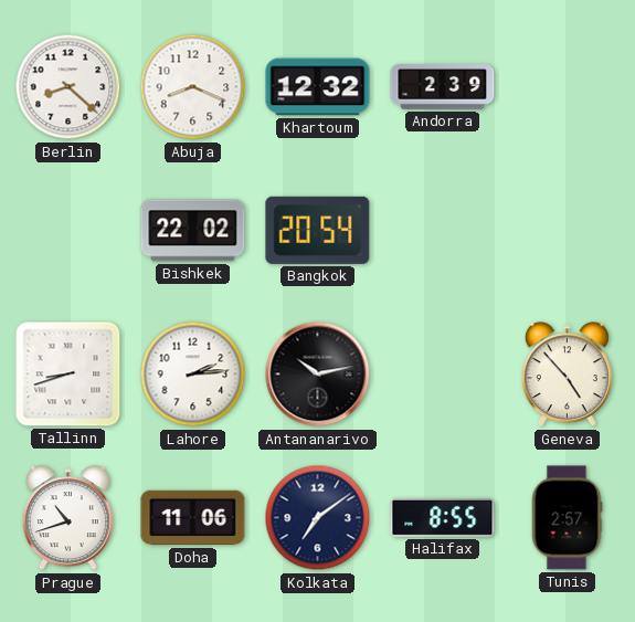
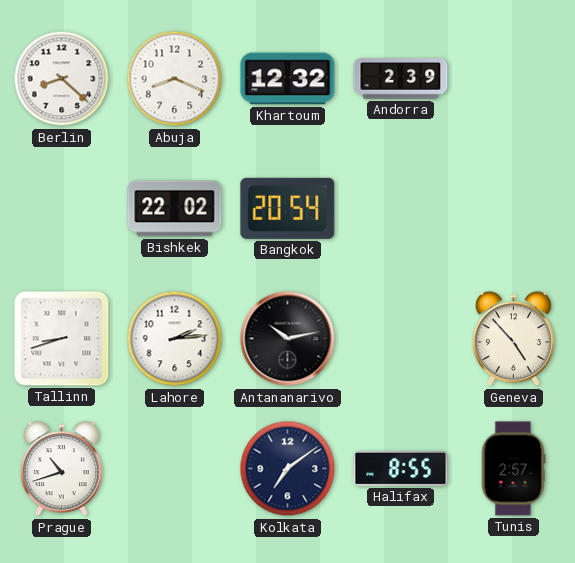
Doha: 11:06 -> none
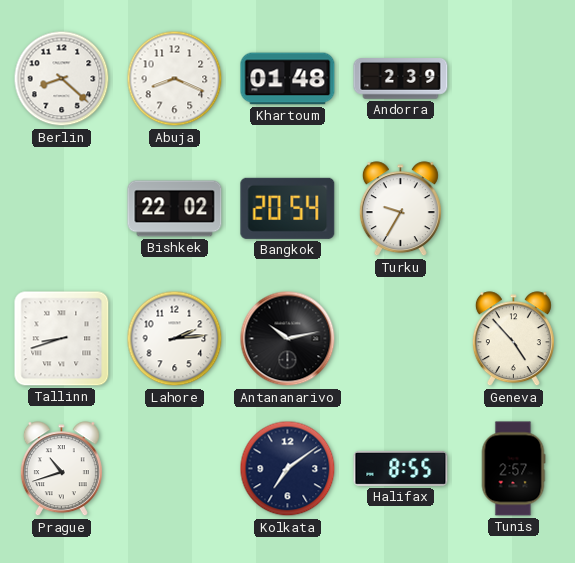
Khartoum: 12:32 -> 01:48
Turku: none -> 9:35
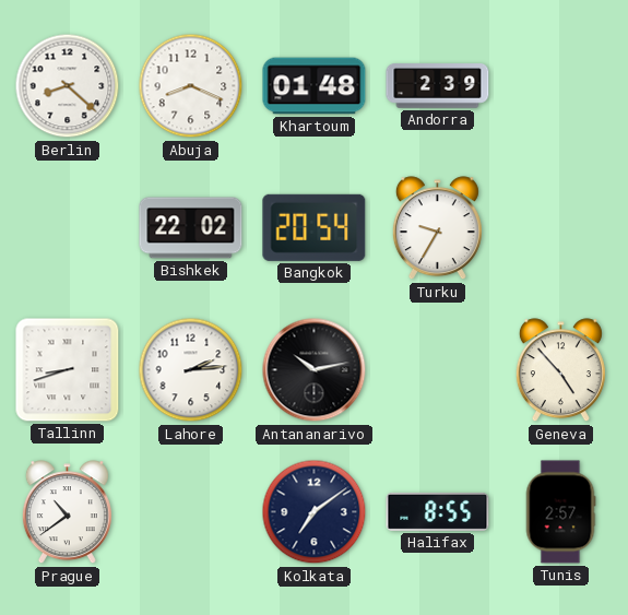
Prague: 10:42 -> 10:39
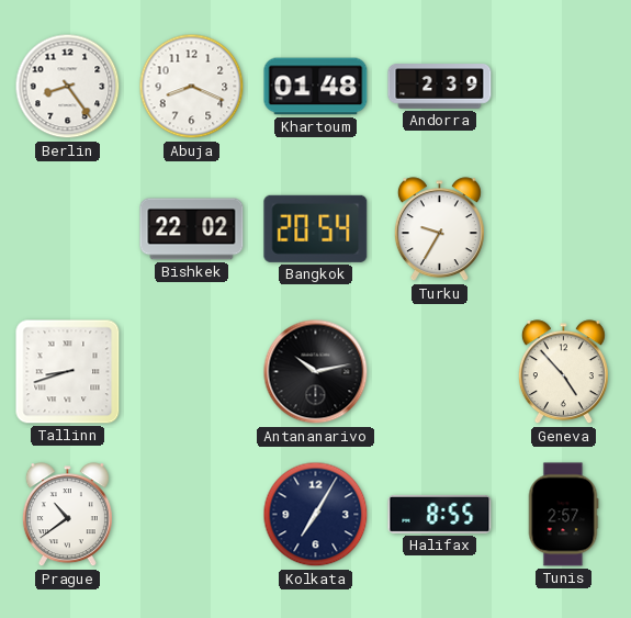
Berlin: 8:22 -> 8:24
Lahore: 2:14 -> none
Kolkata: 7:09 -> 7:05
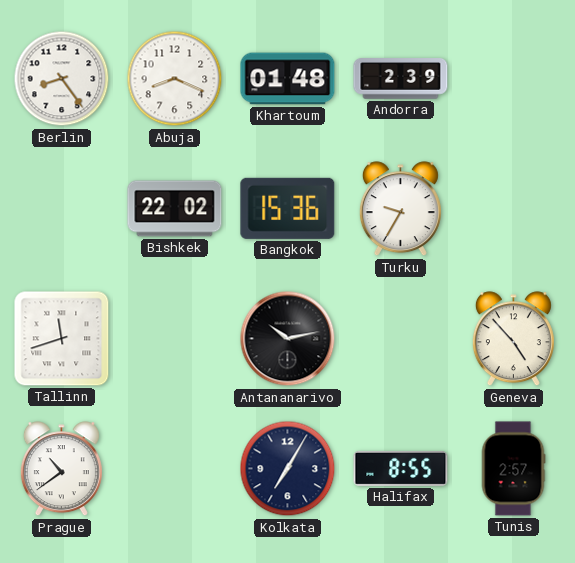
Bangkok: 20:54 -> 15:36
Tallinn: 8:42 -> 11:42
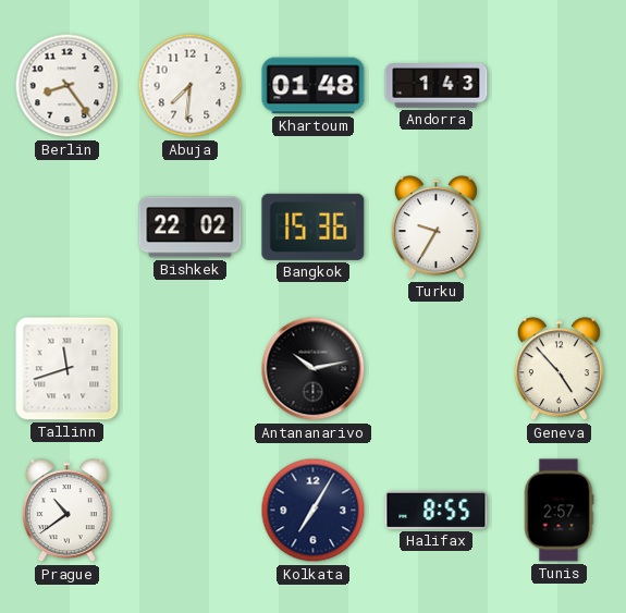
Abuja: 8:19 -> 7:31
Andorra: 2:39 -> 1:43
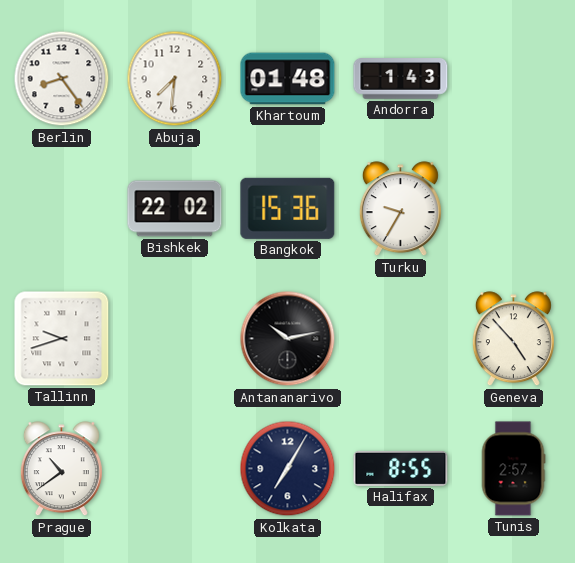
Tallinn: 11:42 -> 9:42
